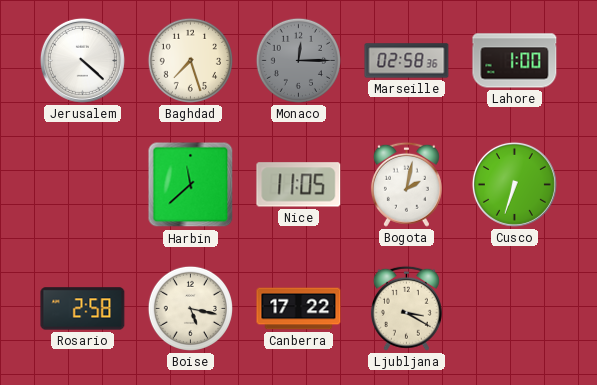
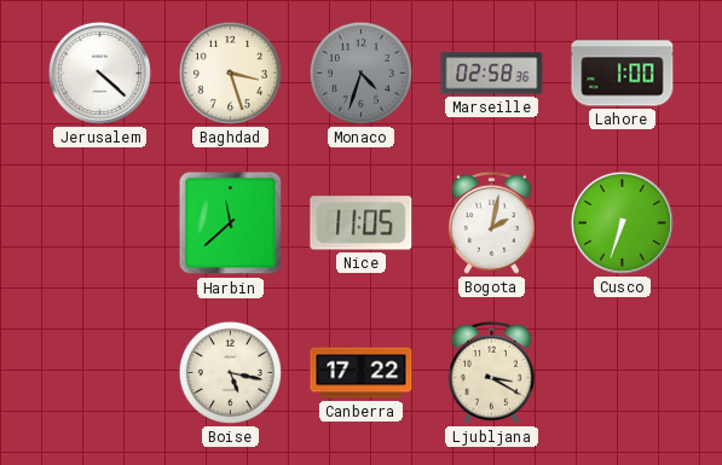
Baghdad: 7:27 -> 3:27
Monaco: 12:15 -> 4:33
Rosario: 2:58 -> none
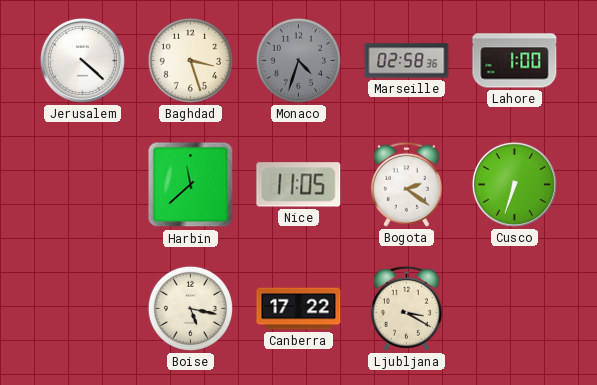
Bogota: 2:02 -> 2:21
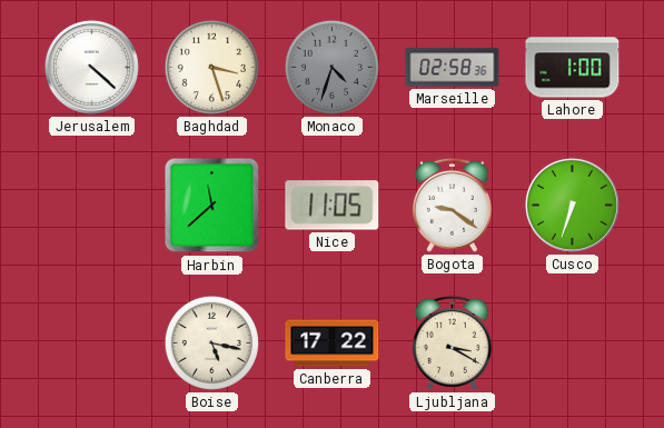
Bogota: 2:21 -> 9:21
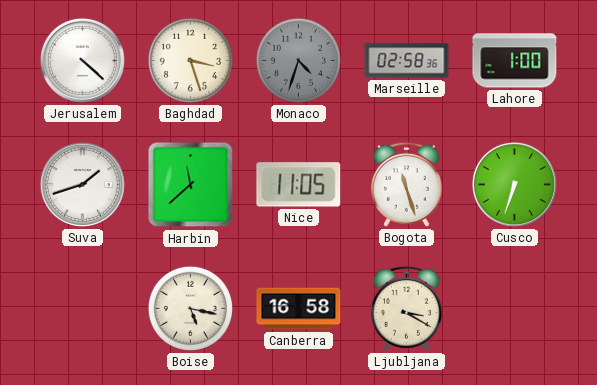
Suva: none -> 1:42
Bogota: 9:21 -> 11:27
Canberra: 17:22 -> 16:58
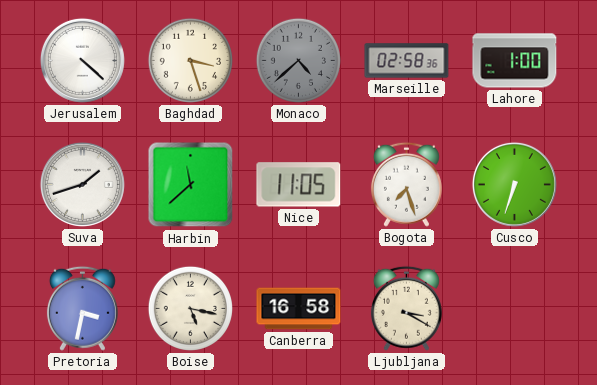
Monaco: 4:33 -> 4:38
Bogota: 11:27 -> 7:27
Pretoria: none -> 3:32
